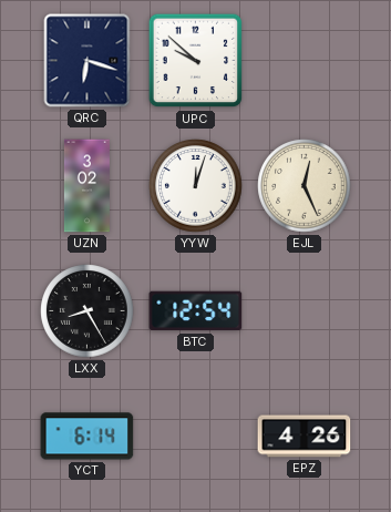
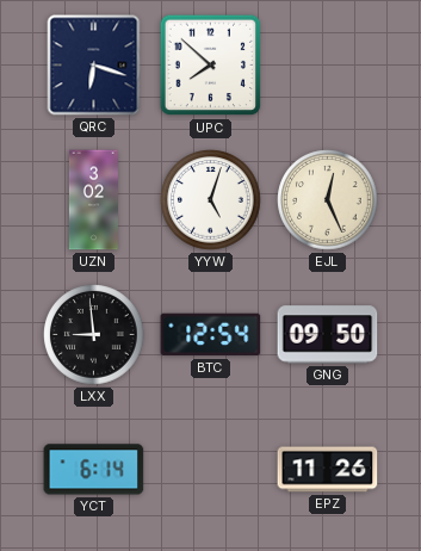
UPC: 9:52 -> 7:52
YYW: 12:03 -> 5:03
LXX: 8:25 -> 8:59
GNG: none -> 09:50
EPZ: 4:26 -> 11:26
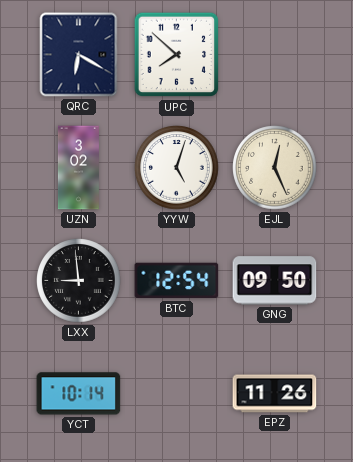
QRC: 6:18 -> 6:20
YCT: 6:14 -> 10:14
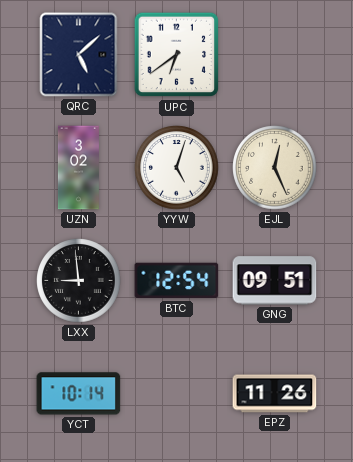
QRC: 6:20 -> 5:08
UPC: 7:52 -> 6:39
GNG: 09:50 -> 09:51
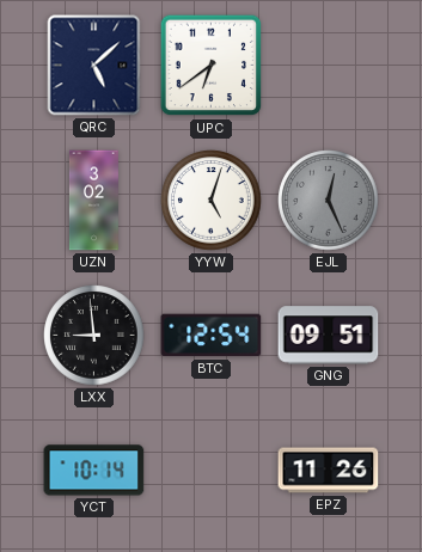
EJL dial: cream -> grey
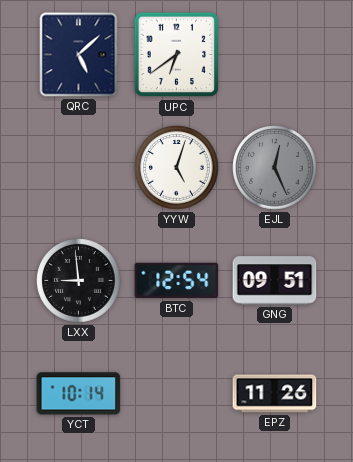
UZN: 3:02 -> none
